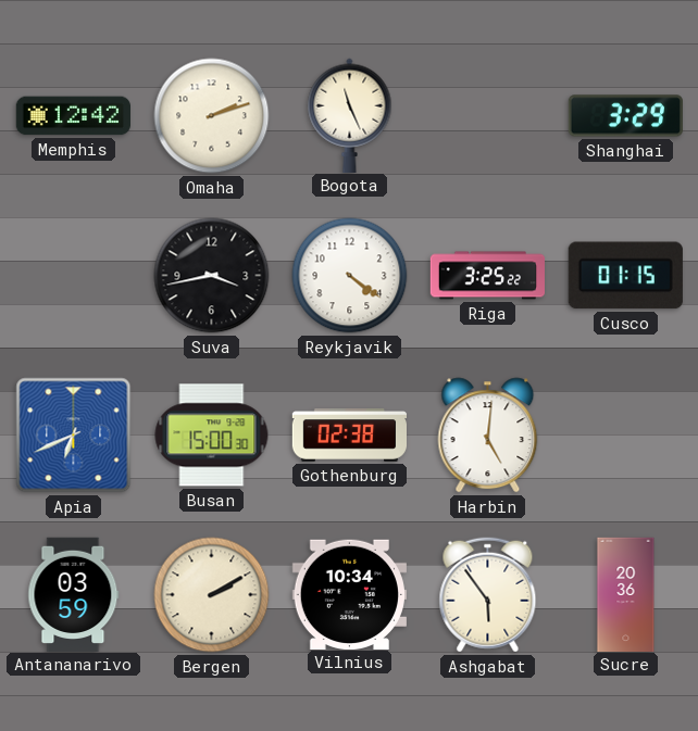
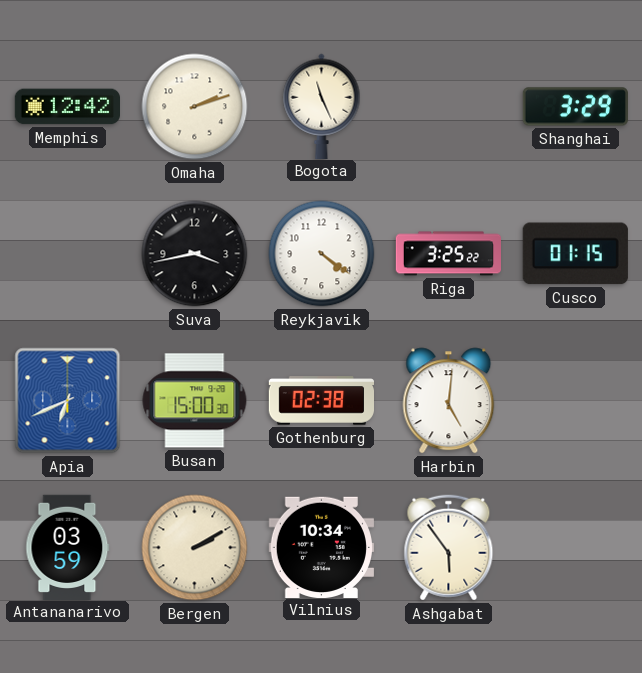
Sucre: 20:36 -> none
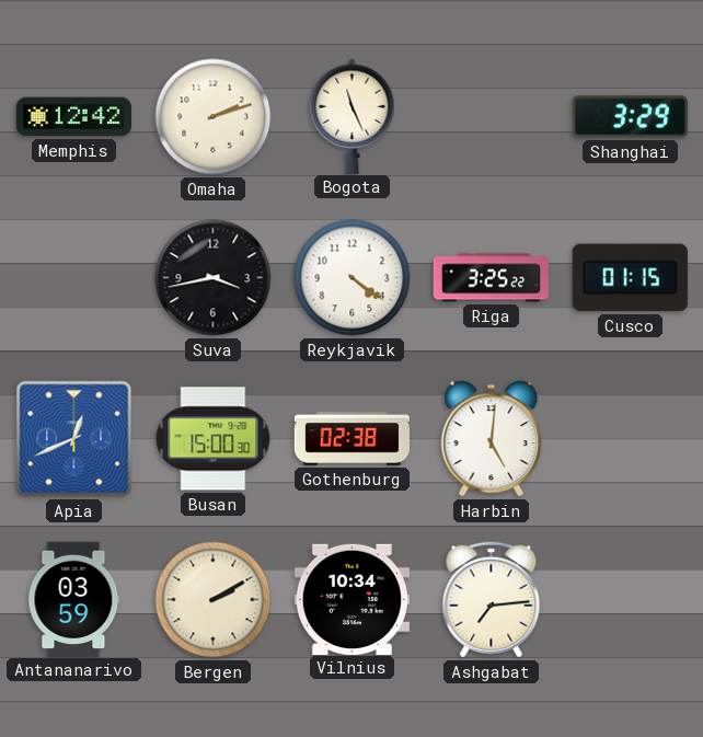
Apia: 6:41 -> 12:41
Ashgabat: 5:54 -> 7:14
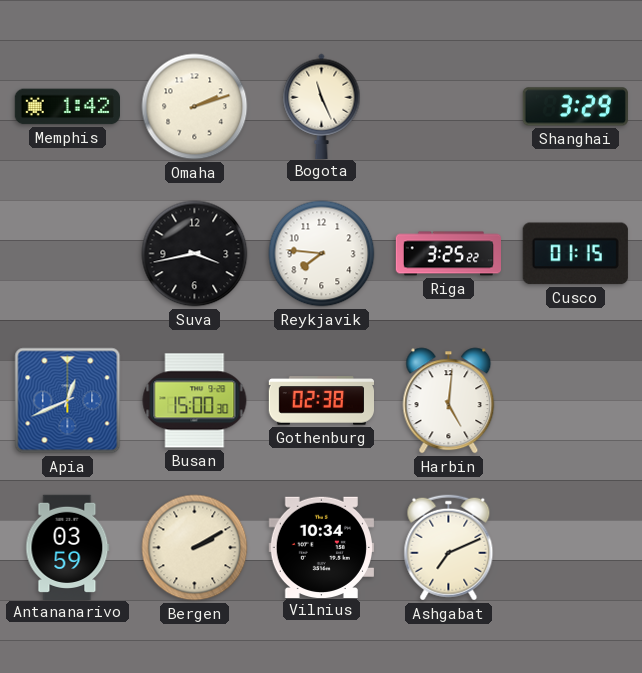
Memphis: 12:42 -> 1:42
Reykjavik: 4:21 -> 7:46
Ashgabat: 7:14 -> 7:11
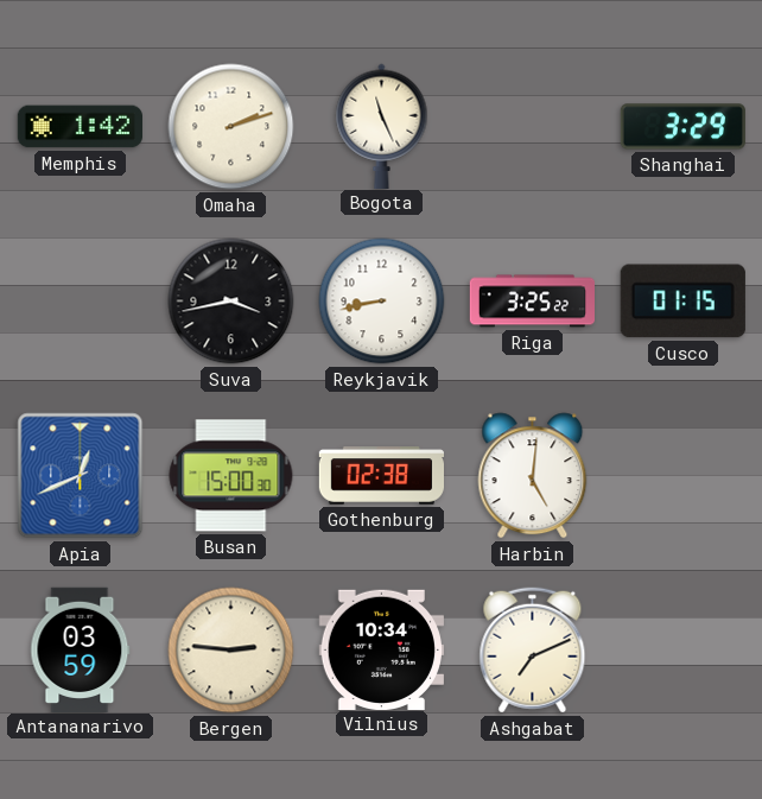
Reykjavik: 7:46 -> 8:43
Bergen: 2:10 -> 2:46
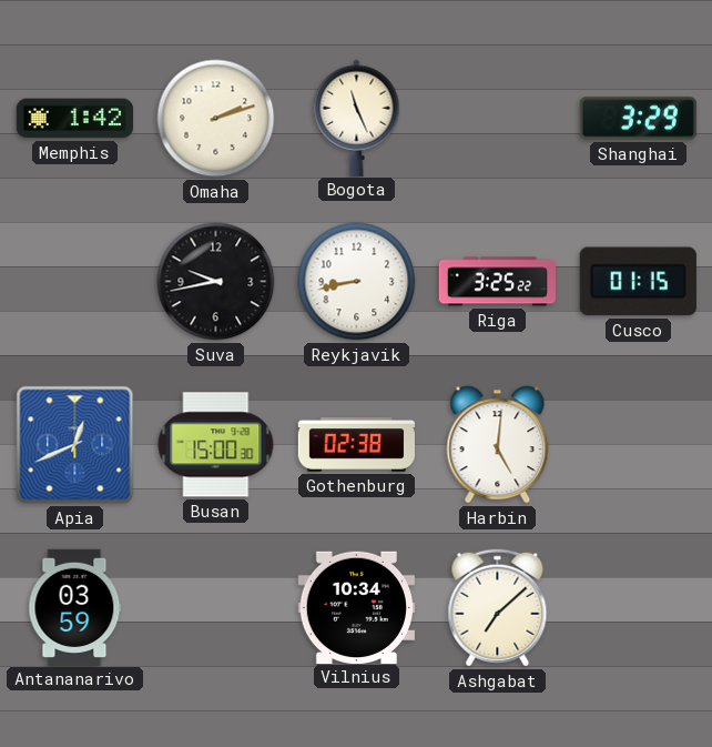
Suva: 3:43 -> 9:43
Bergen: 2:46 -> none
Ashgabat: 7:11 -> 7:08
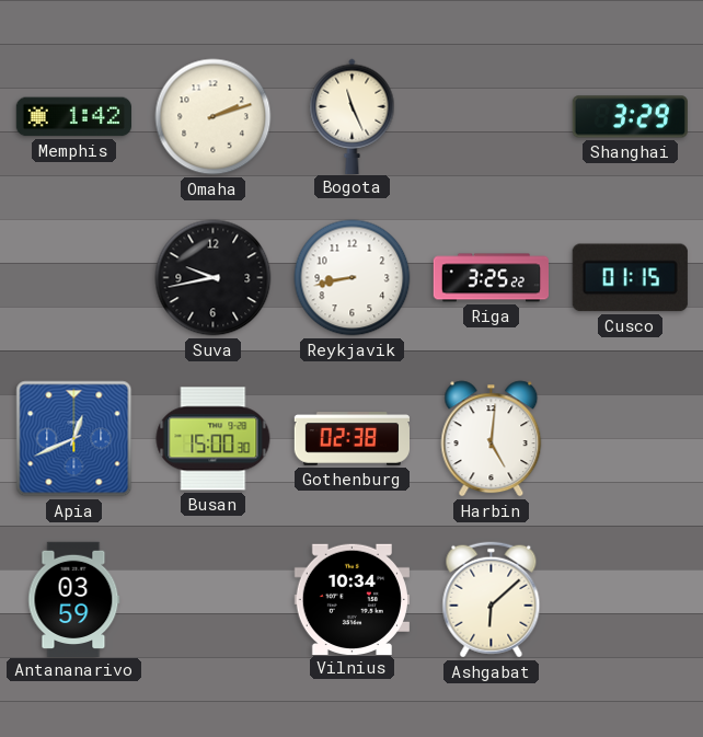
Ashgabat: 7:08 -> 6:08
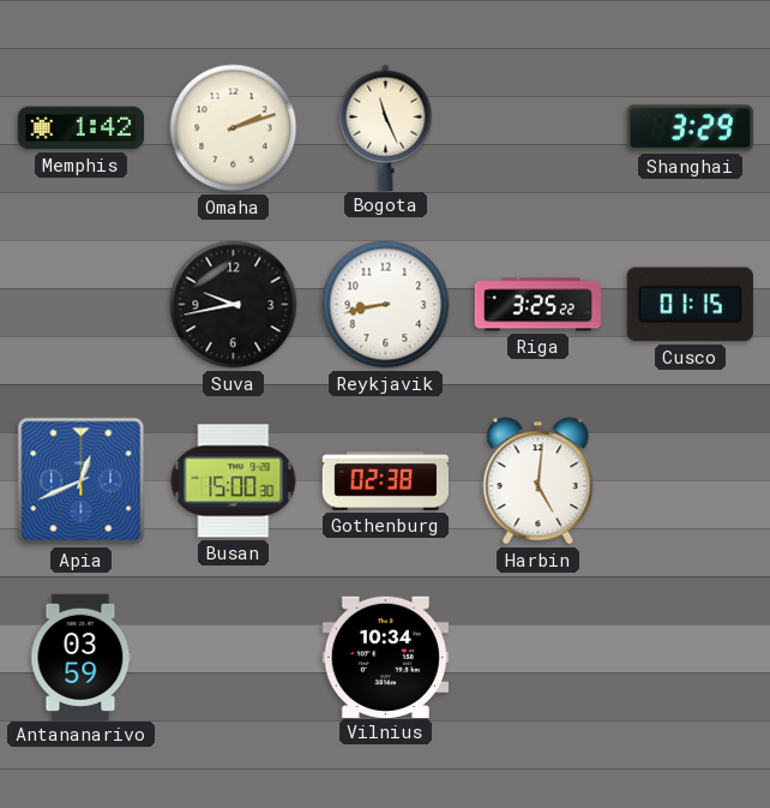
Ashgabat: 6:08 -> none
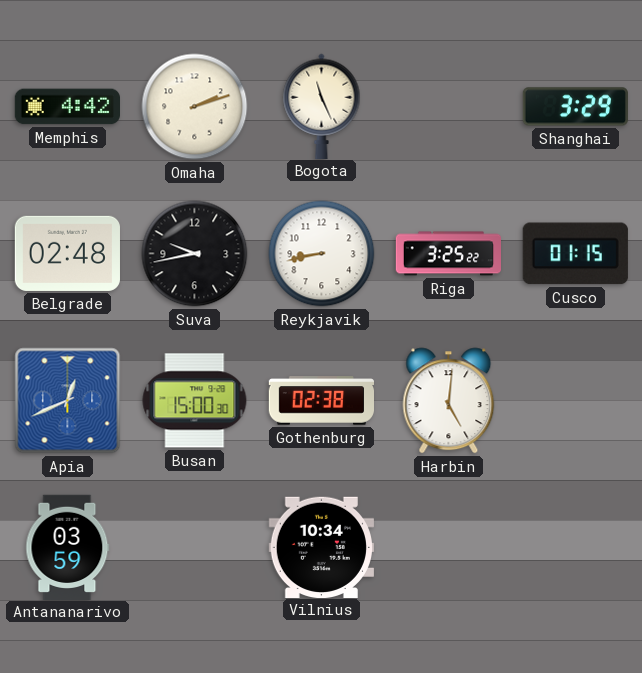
Memphis: 1:42 -> 4:42
Belgrade: none -> 02:48
